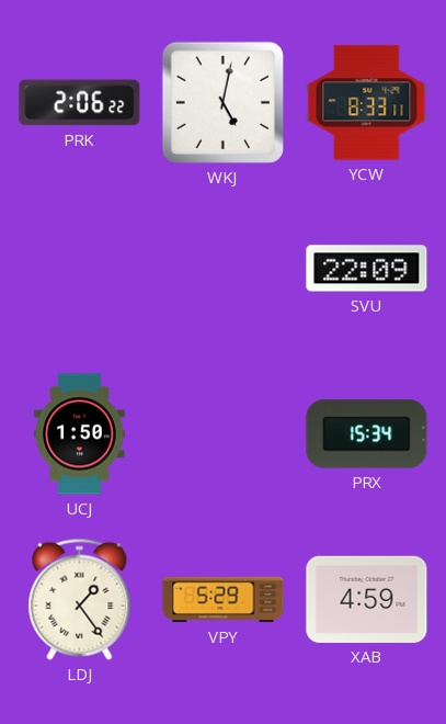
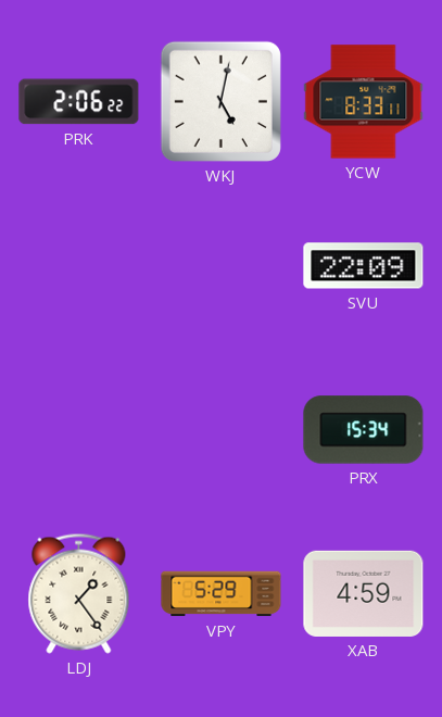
UCJ: 1:50 -> none
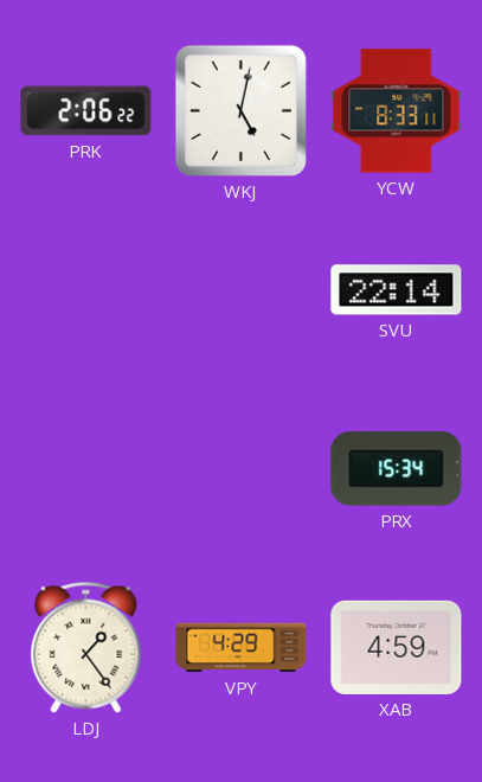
SVU: 22:09 -> 22:14
VPY: 5:29 -> 4:29
